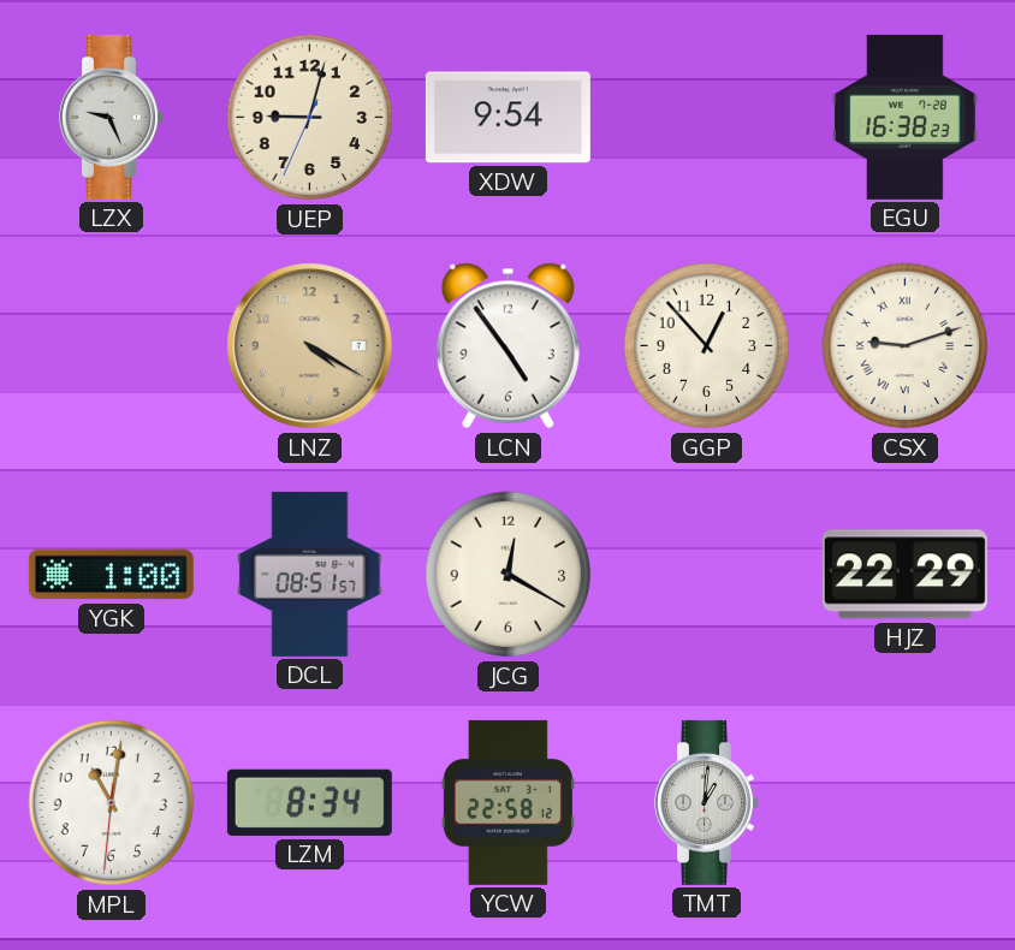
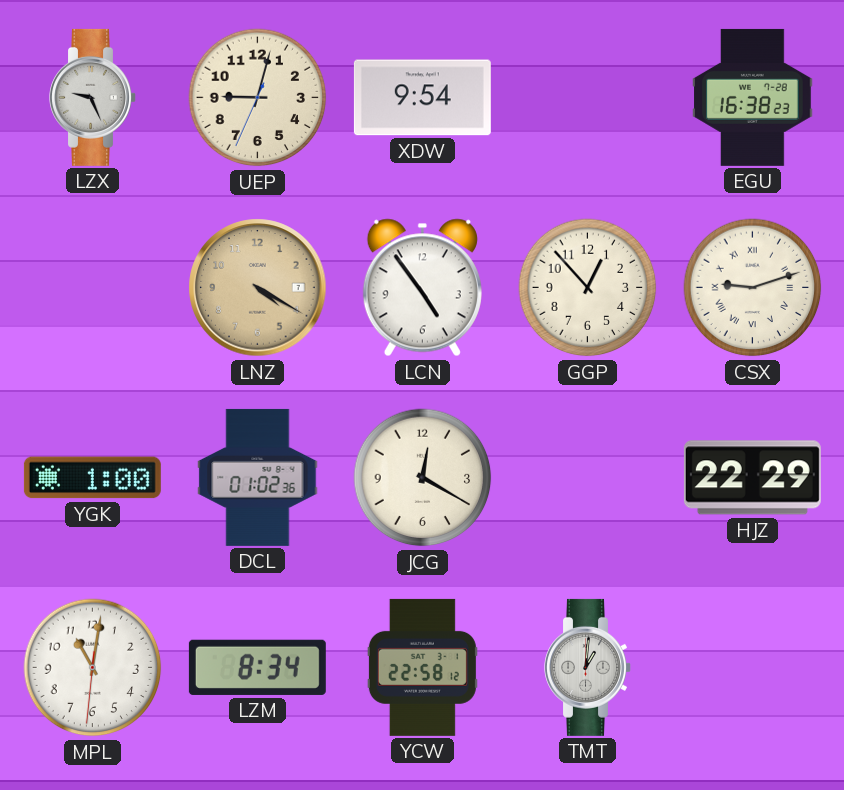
DCL: 08:51 -> 01:02
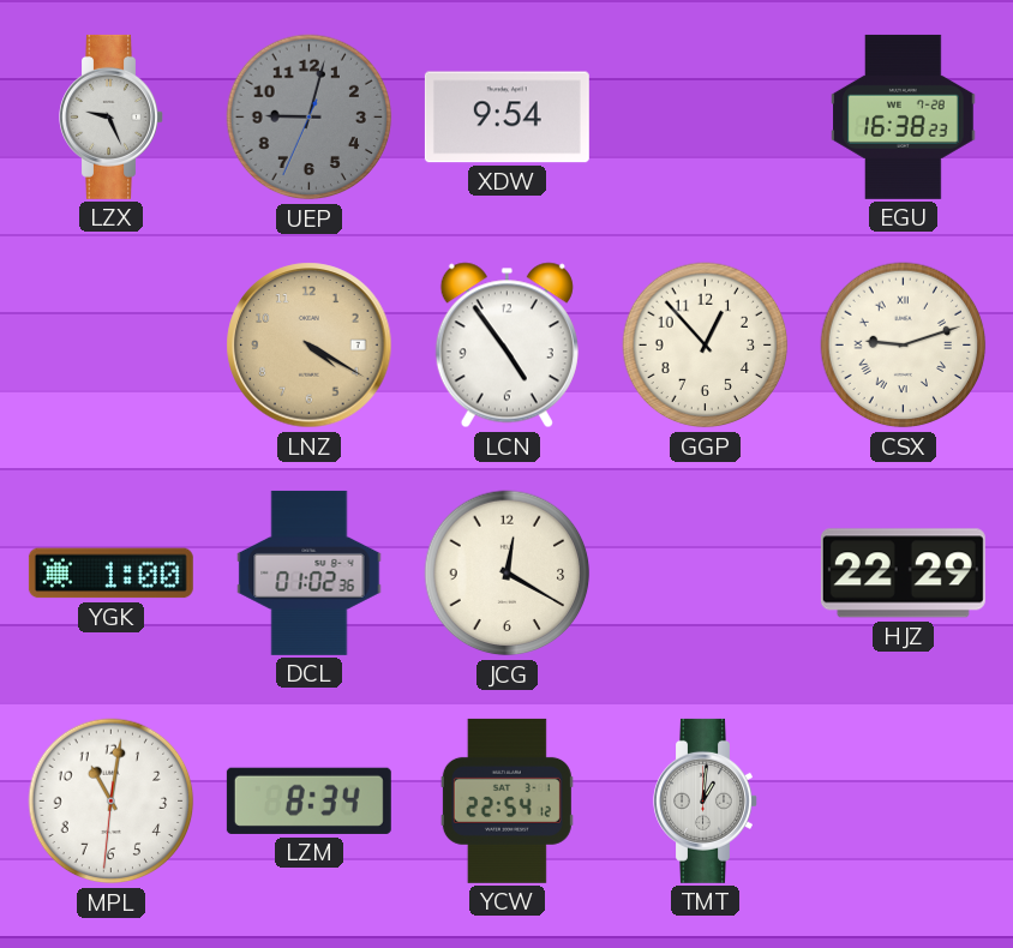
UEP dial: cream -> grey
YCW: 22:58 -> 22:54
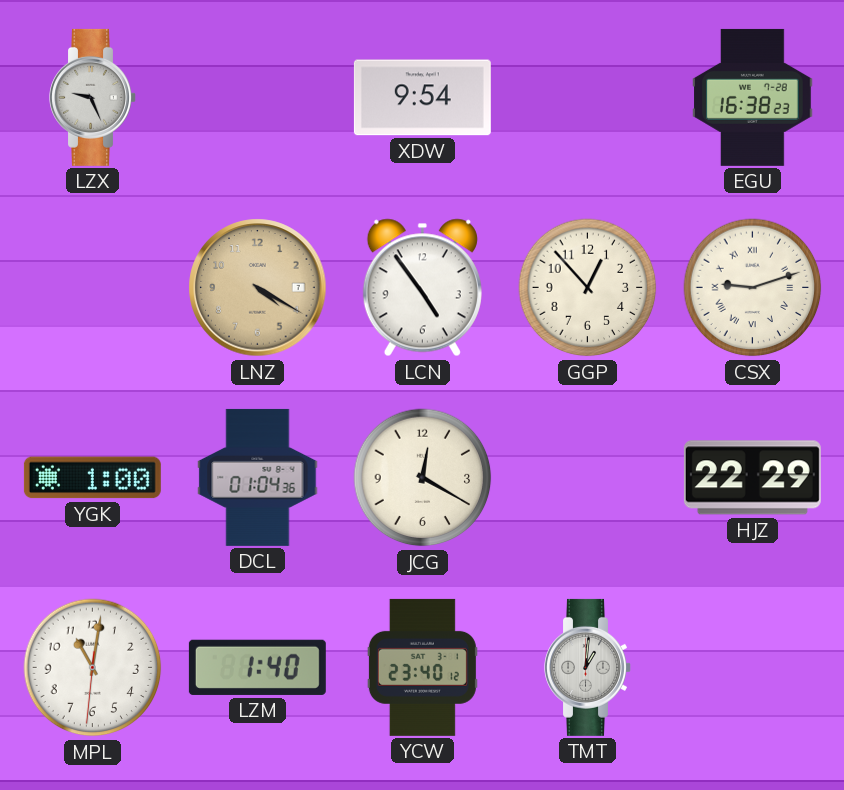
UEP: 9:02 -> none
DCL: 01:02 -> 01:04
LZM: 8:34 -> 1:40
YCW: 22:54 -> 23:40
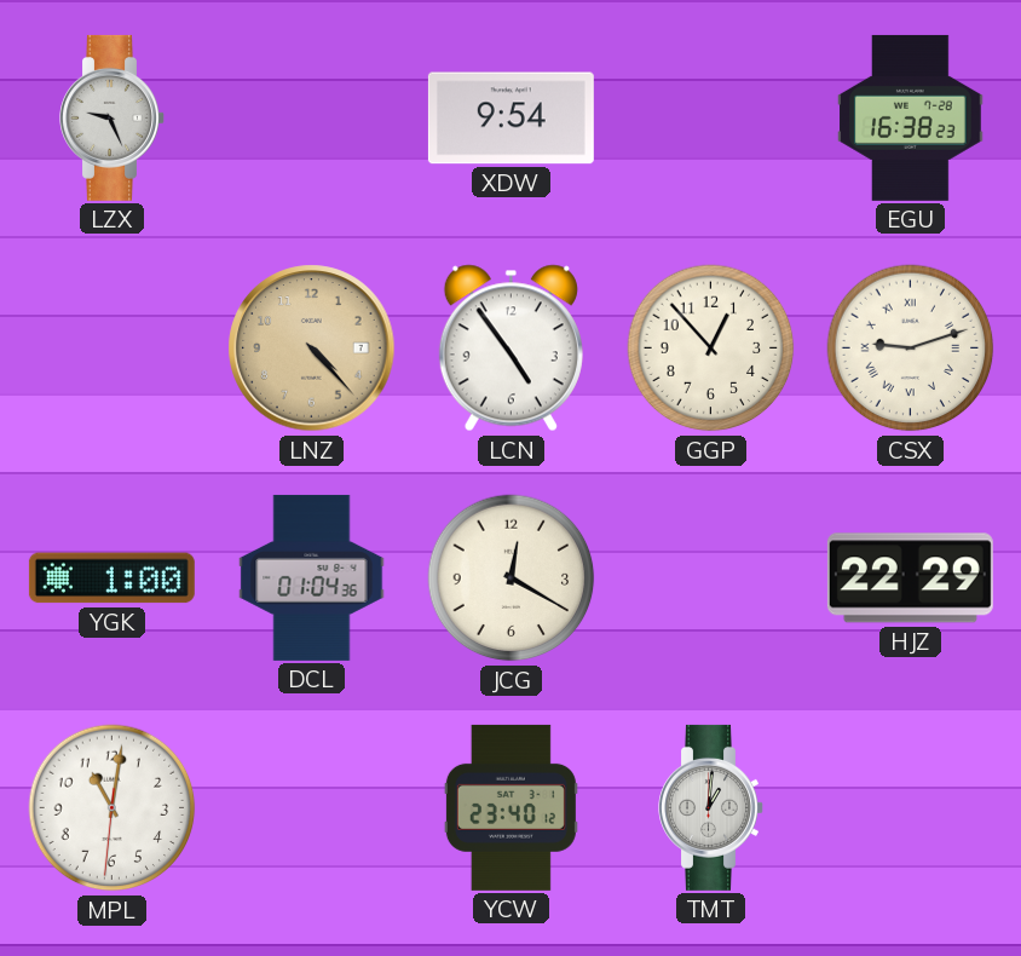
LNZ: 4:20 -> 4:23
LZM: 1:40 -> none
